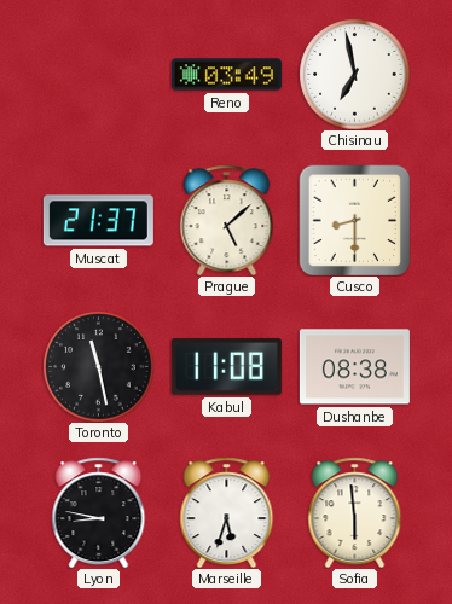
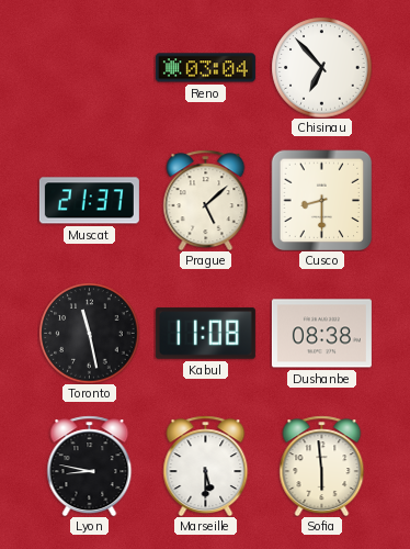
Reno: 03:49 -> 03:04
Chisinau: 6:58 -> 6:53
Marseille: 5:33 -> 5:30
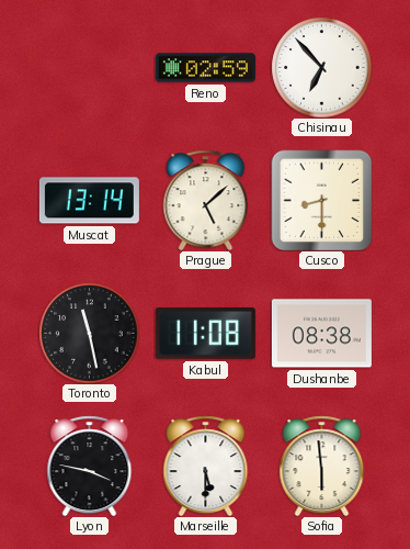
Reno: 03:04 -> 02:59
Muscat: 21:37 -> 13:14
Lyon: 8:47 -> 3:47
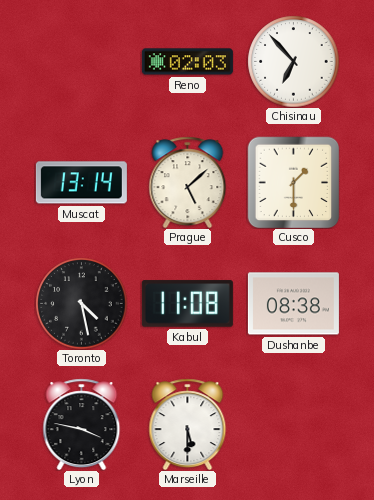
Reno: 02:59 -> 02:03
Cusco: 8:30 -> 1:30
Toronto: 11:28 -> 4:28
Sofia: 5:59 -> none
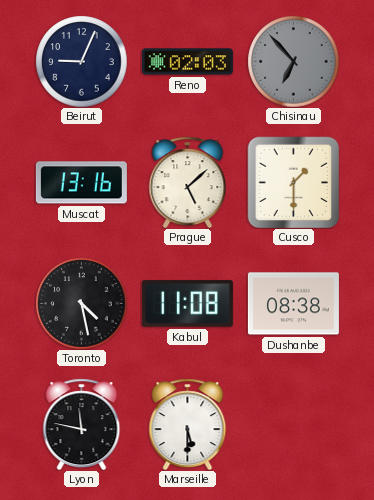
Beirut: none -> 9:04
Chisinau dial: white -> grey
Muscat: 13:14 -> 13:16
Lyon: 3:47 -> 11:47
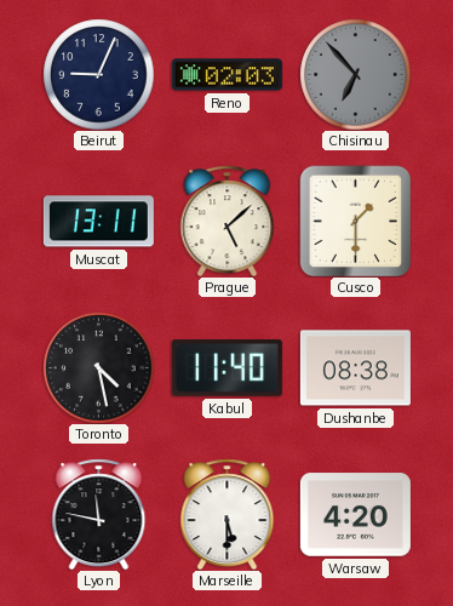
Muscat: 13:16 -> 13:11
Kabul: 11:08 -> 11:40
Warsaw: none -> 4:20
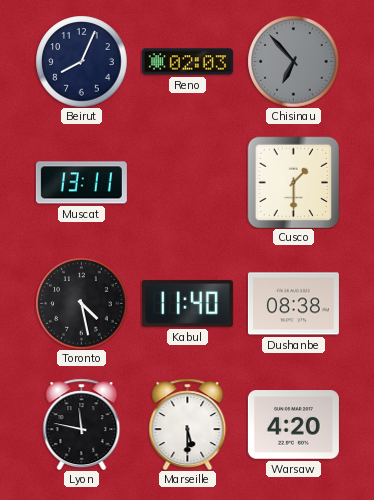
Beirut: 9:04 -> 8:04
Prague: 5:08 -> none
